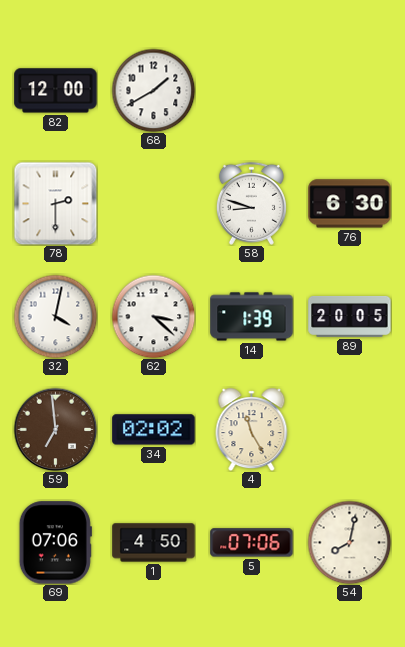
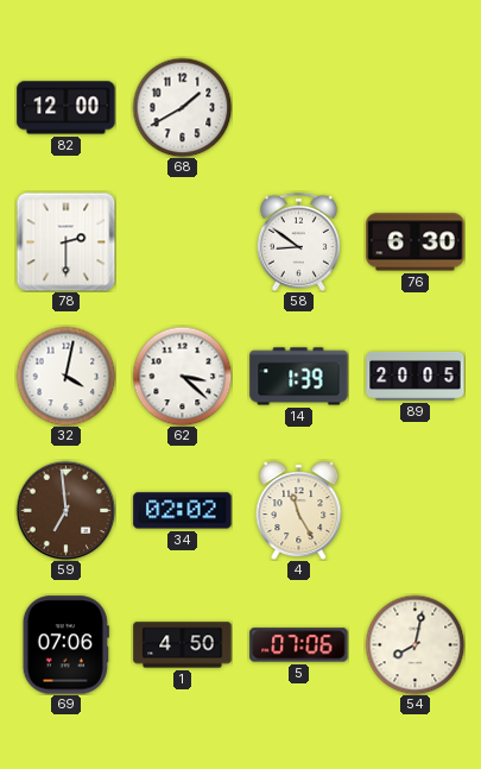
58: 8:48 -> 8:51
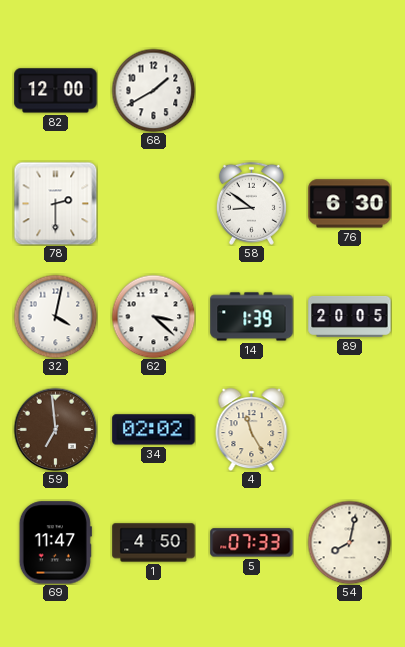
69: 07:06 -> 11:47
5: 07:06 -> 07:33
